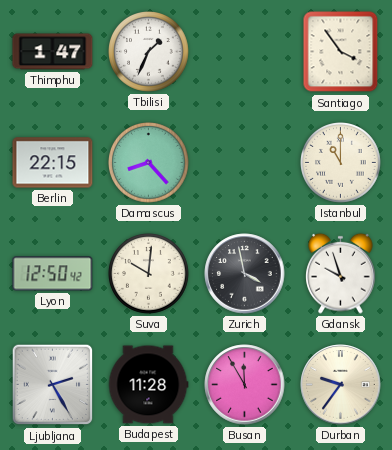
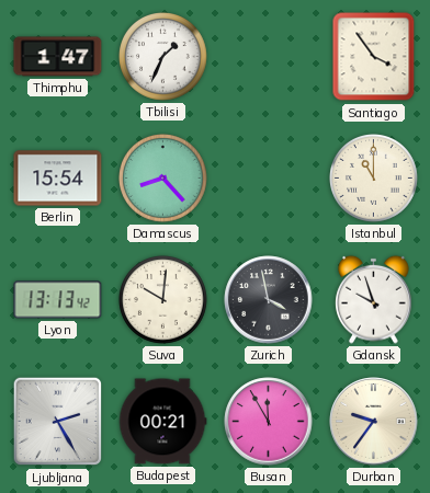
Berlin: 22:15 -> 15:54
Lyon: 12:50 -> 13:13
Budapest: 11:28 -> 00:21
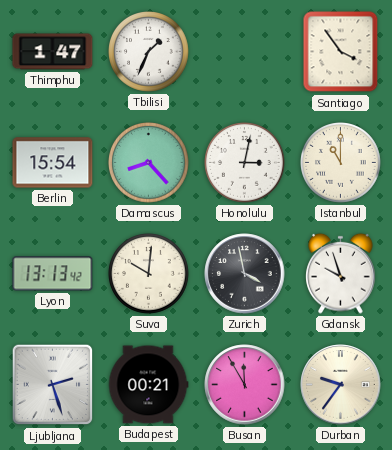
Honolulu: none -> 3:02
Ljubljana: 2:25 -> 2:27
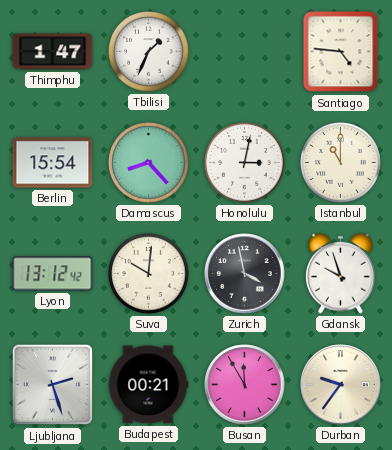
Santiago: 3:54 -> 4:46
Lyon: 13:13 -> 13:12
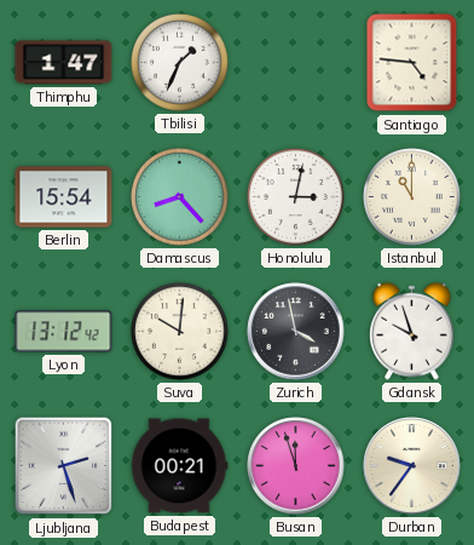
Busan: 11:55 -> 11:57
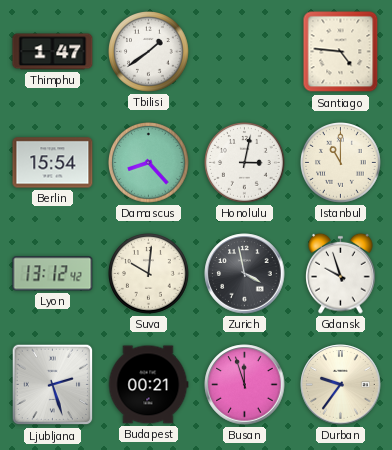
Tbilisi: 1:34 -> 1:39
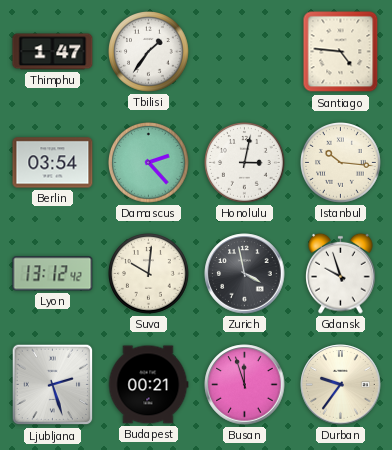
Tbilisi: 1:39 -> 1:36
Berlin: 15:54 -> 03:54
Damascus: 8:23 -> 2:23
Istanbul: 11:00 -> 10:16
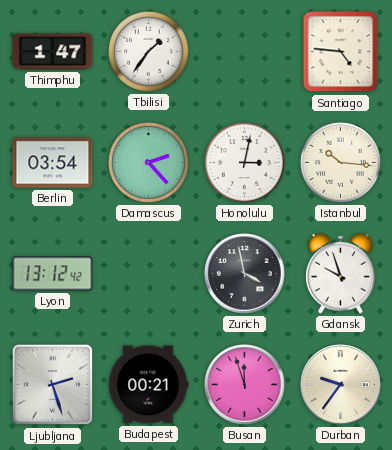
Suva: 10:01 -> none
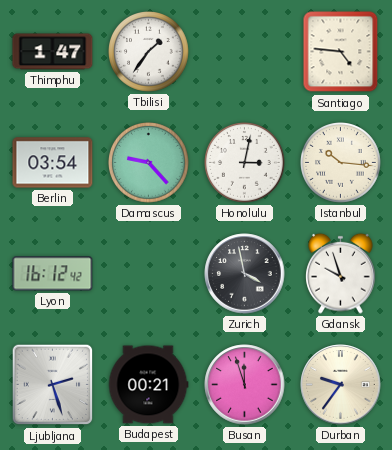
Damascus: 2:23 -> 9:23
Lyon: 13:12 -> 16:12
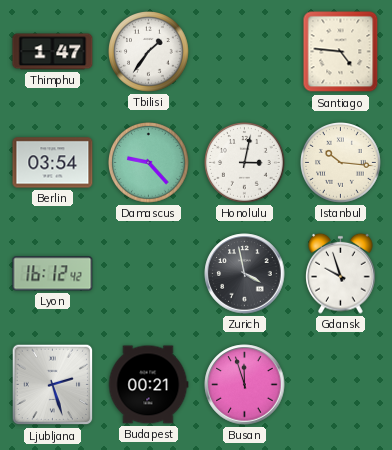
Durban: 9:36 -> none
